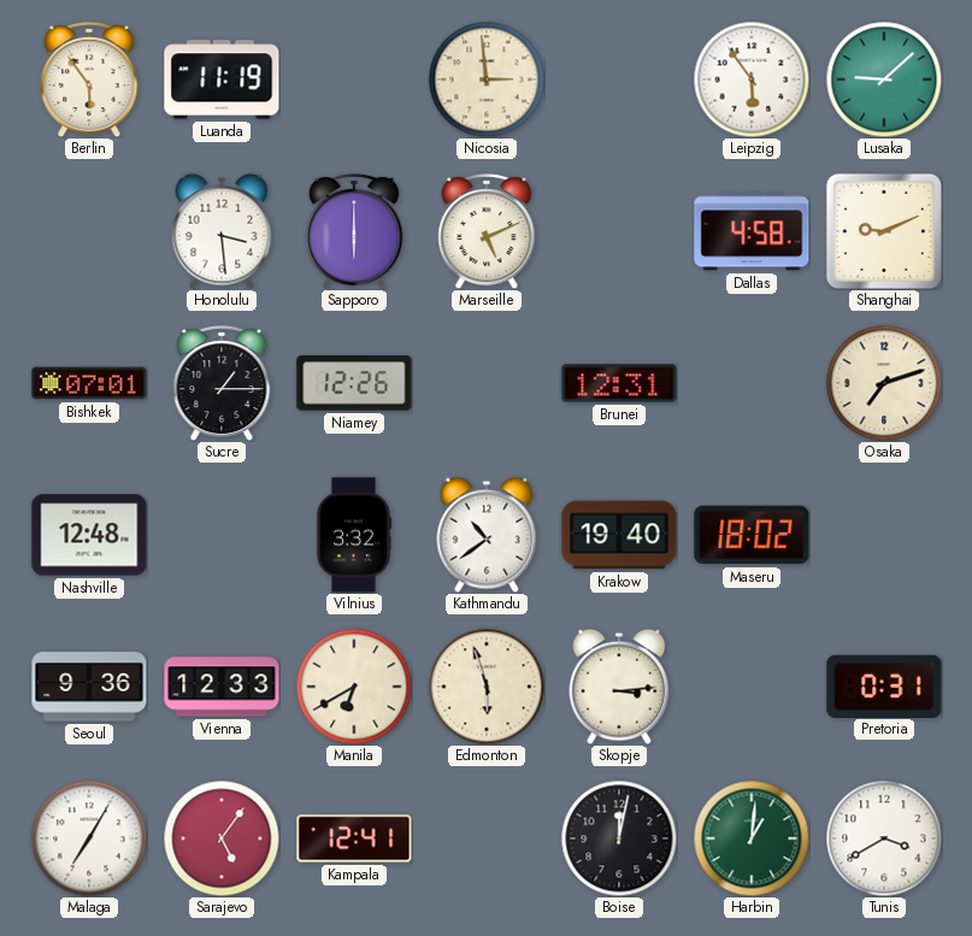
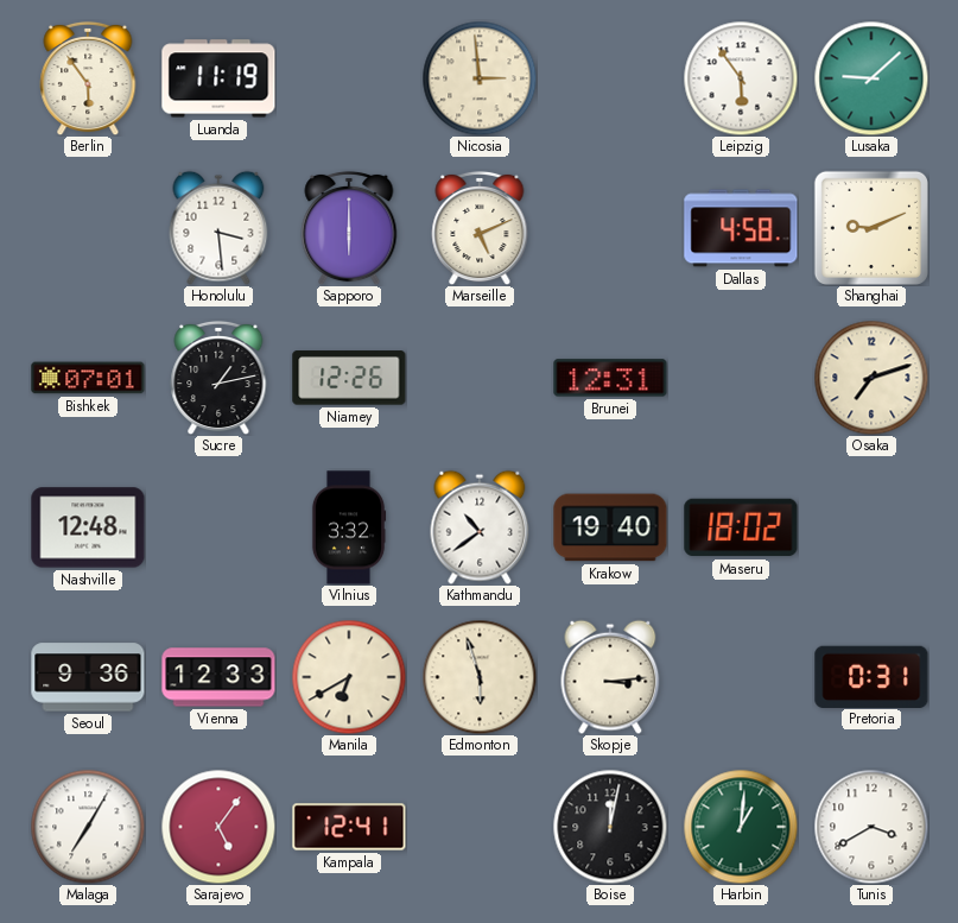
Sucre: 1:15 -> 1:13
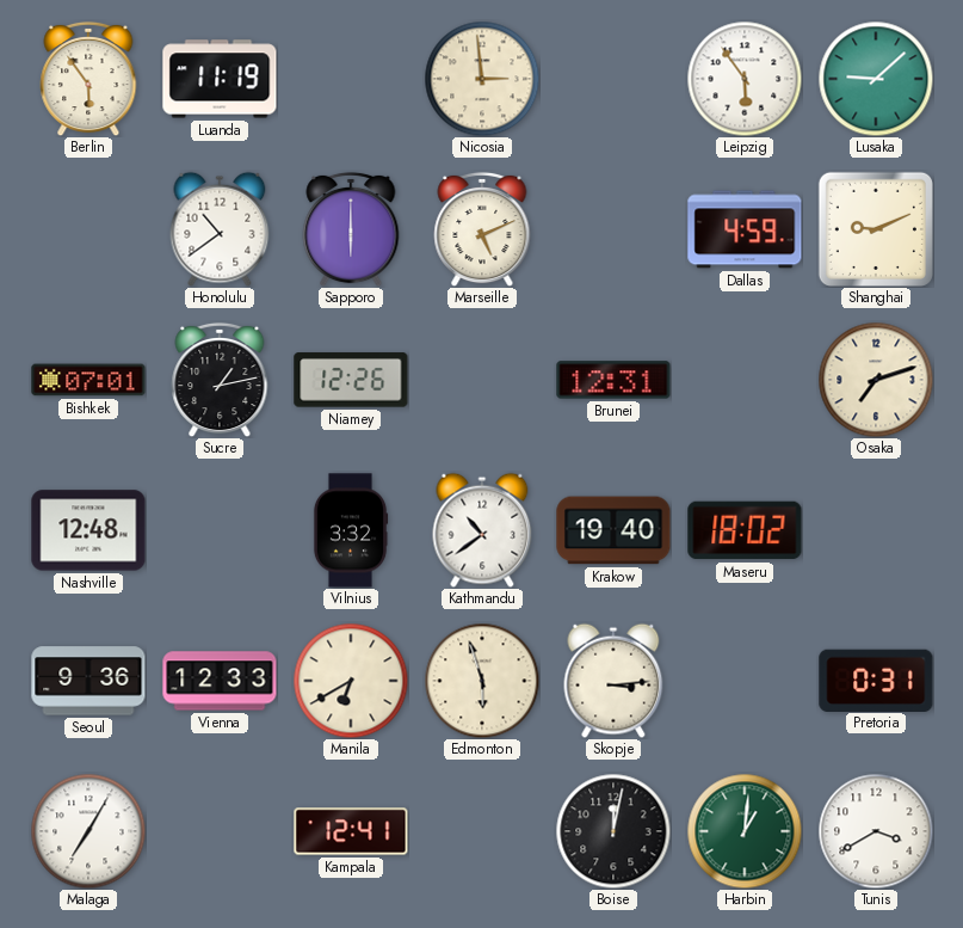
Honolulu: 3:29 -> 10:39
Dallas: 4:58 -> 4:59
Sarajevo: 5:06 -> none
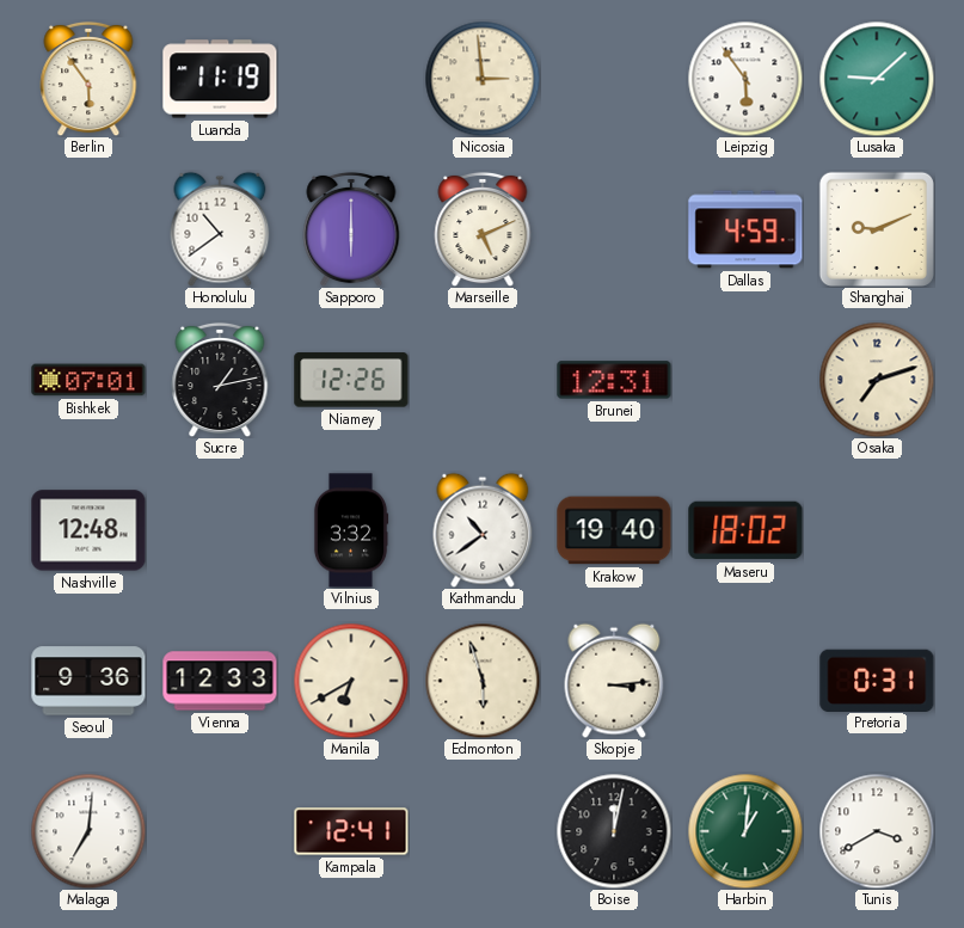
Malaga: 7:05 -> 7:01
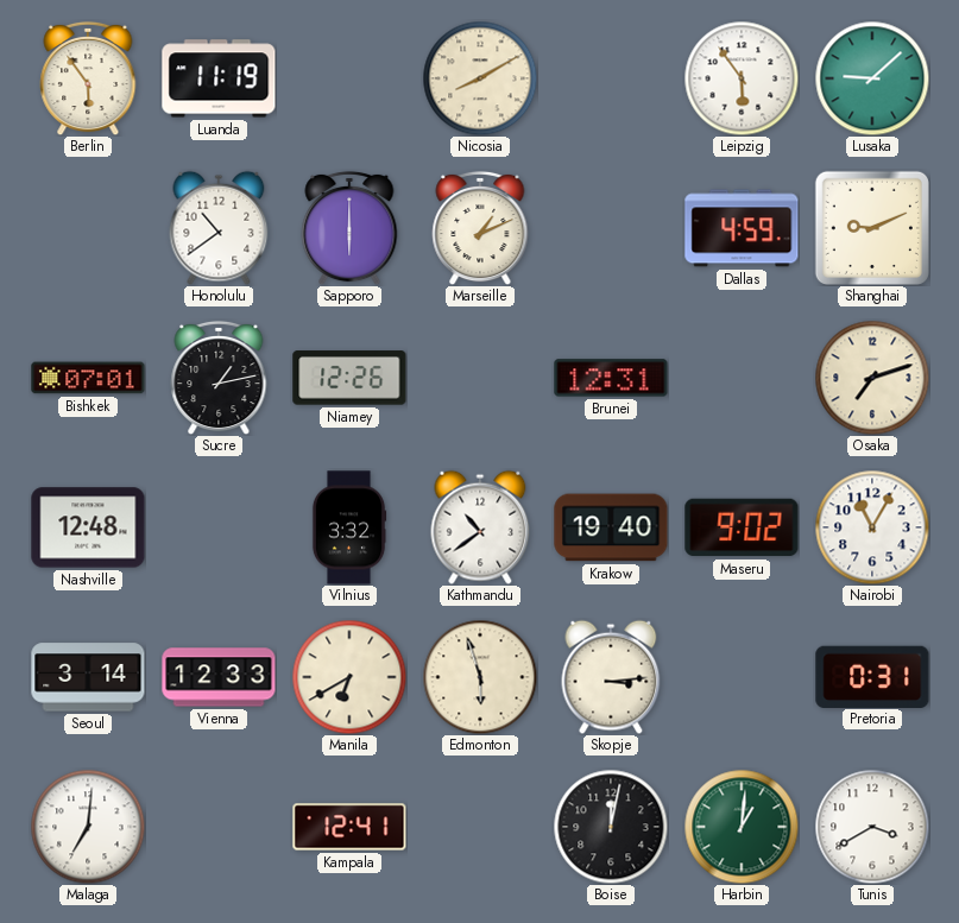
Nicosia: 2:59 -> 8:10
Marseille: 5:11 -> 1:11
Maseru: 18:02 -> 9:02
Nairobi: none -> 11:05
Seoul: 9:36 -> 3:14
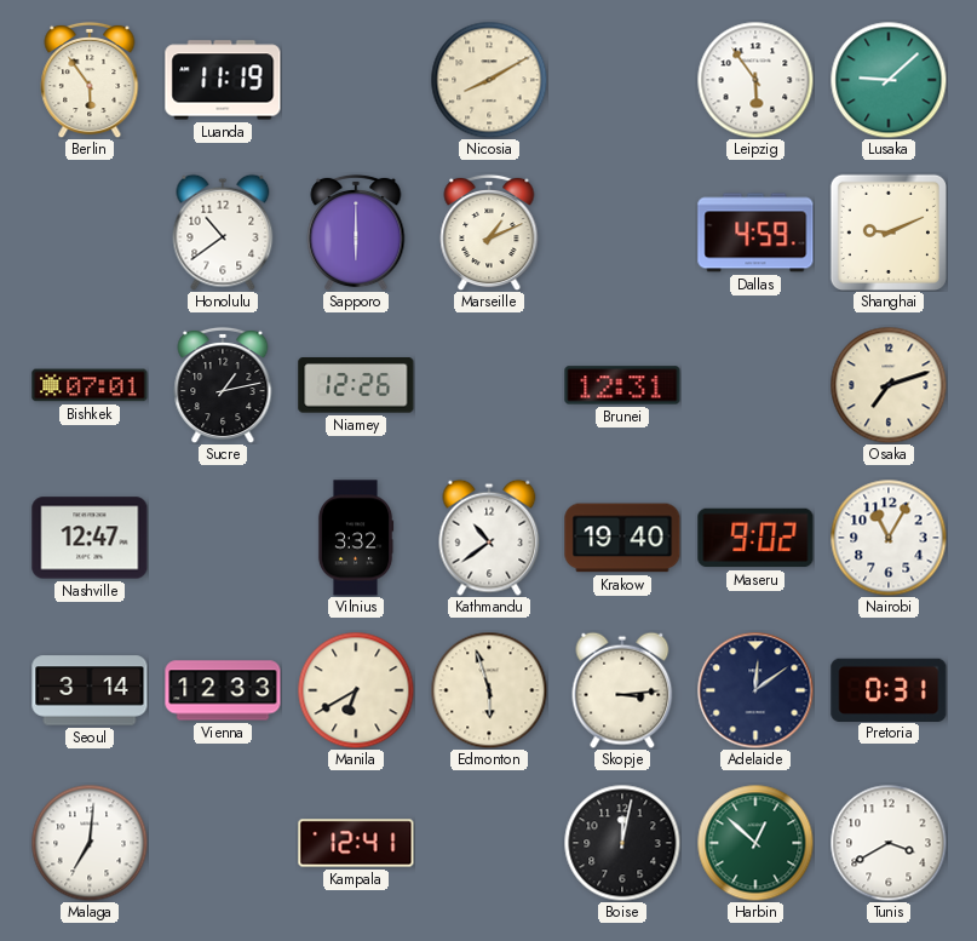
Nashville: 12:48 -> 12:47
Adelaide: none -> 12:09
Harbin: 1:01 -> 12:52
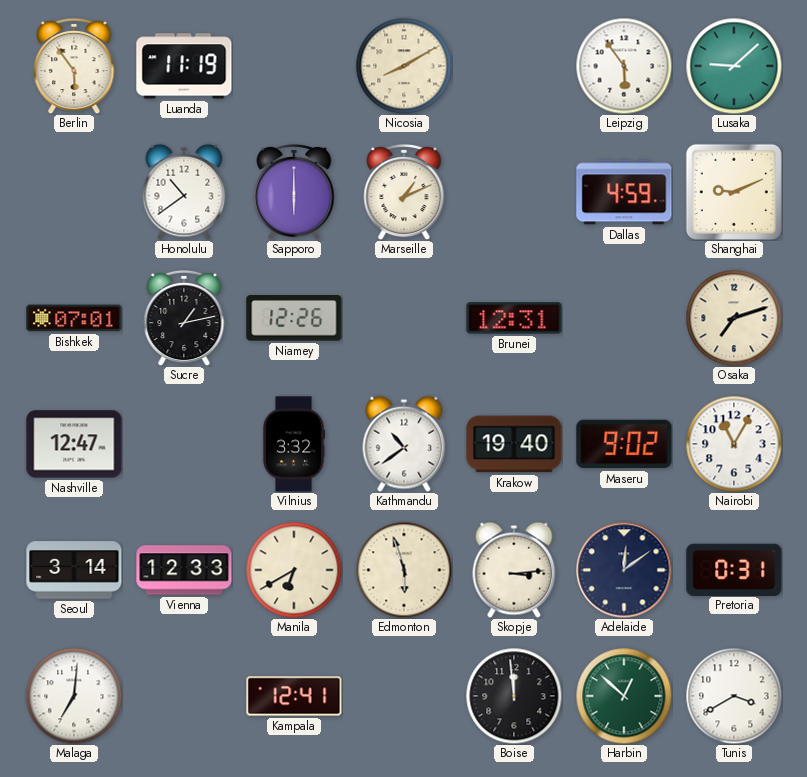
Boise: 12:02 -> 11:59
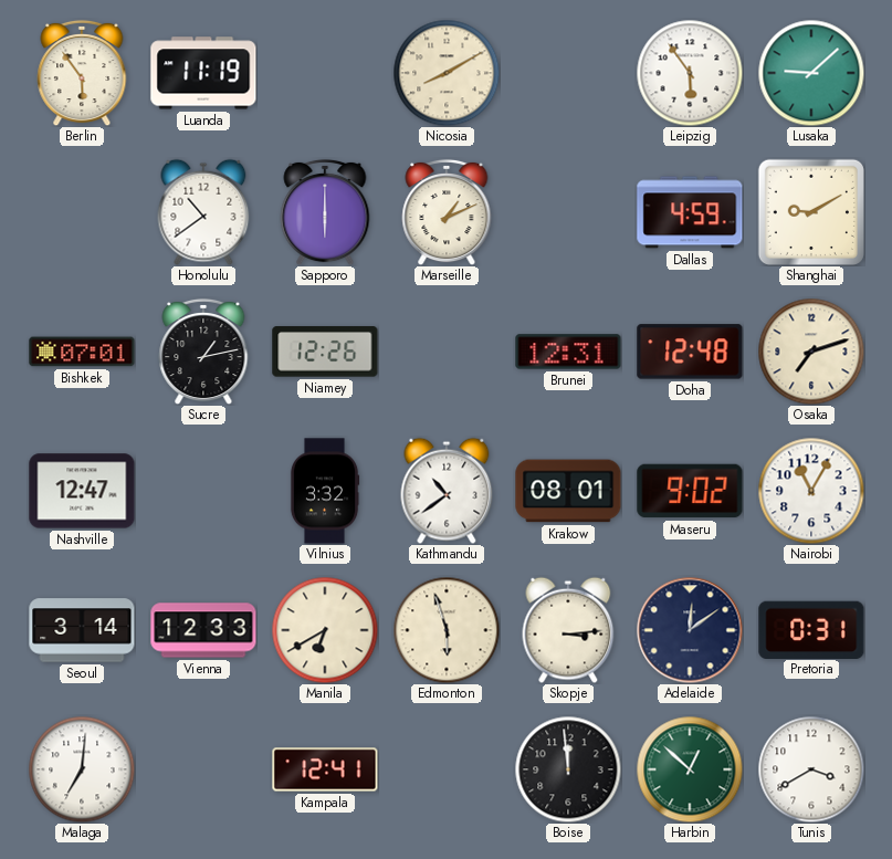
Shanghai: 9:11 -> 9:10
Doha: none -> 12:48
Krakow: 19:40 -> 08:01
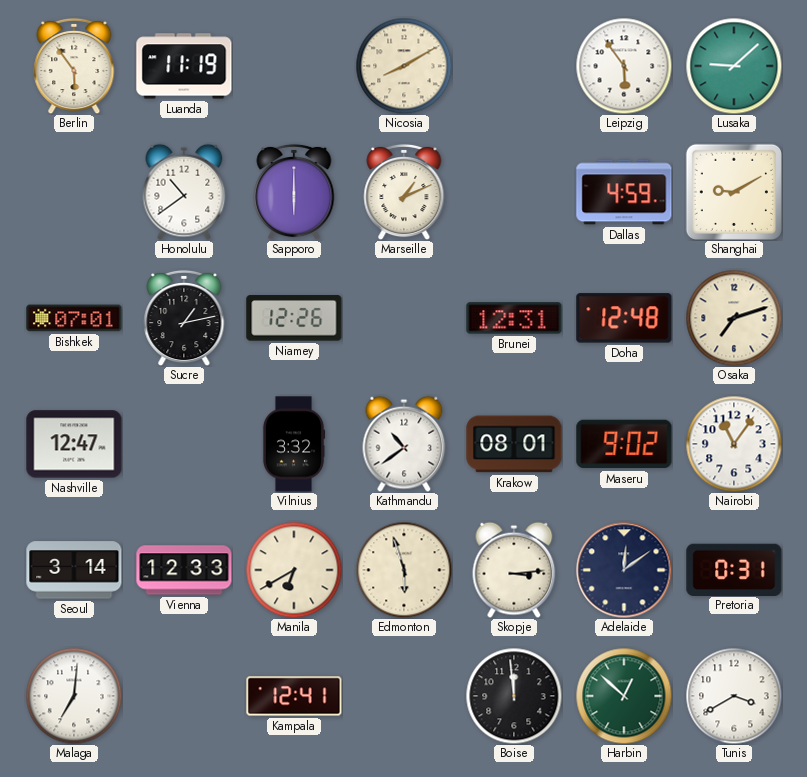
Nairobi: 11:05 -> 11:06
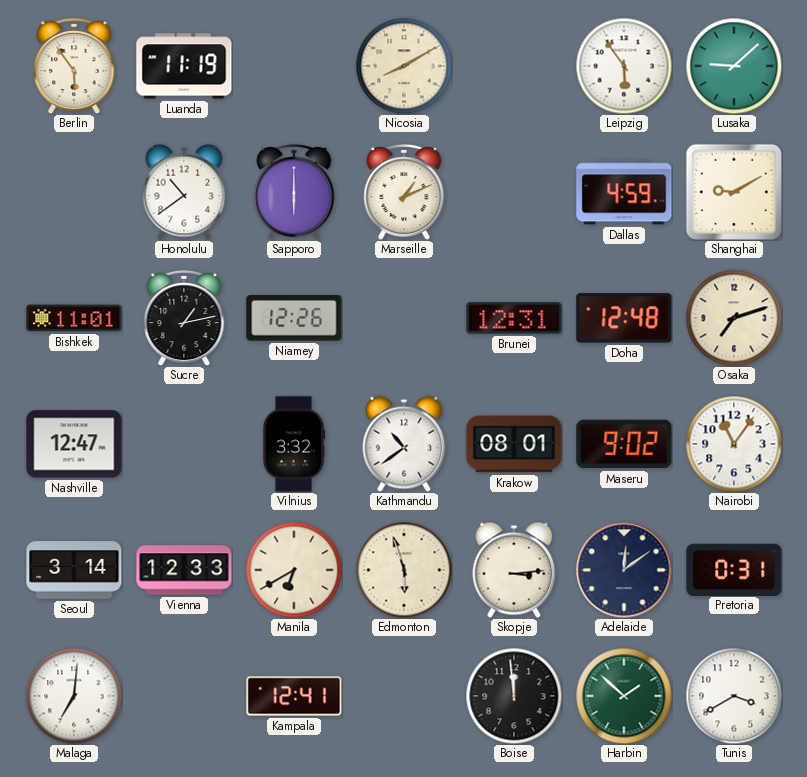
Bishkek: 07:01 -> 11:01
Harbin: 12:52 -> 1:52
